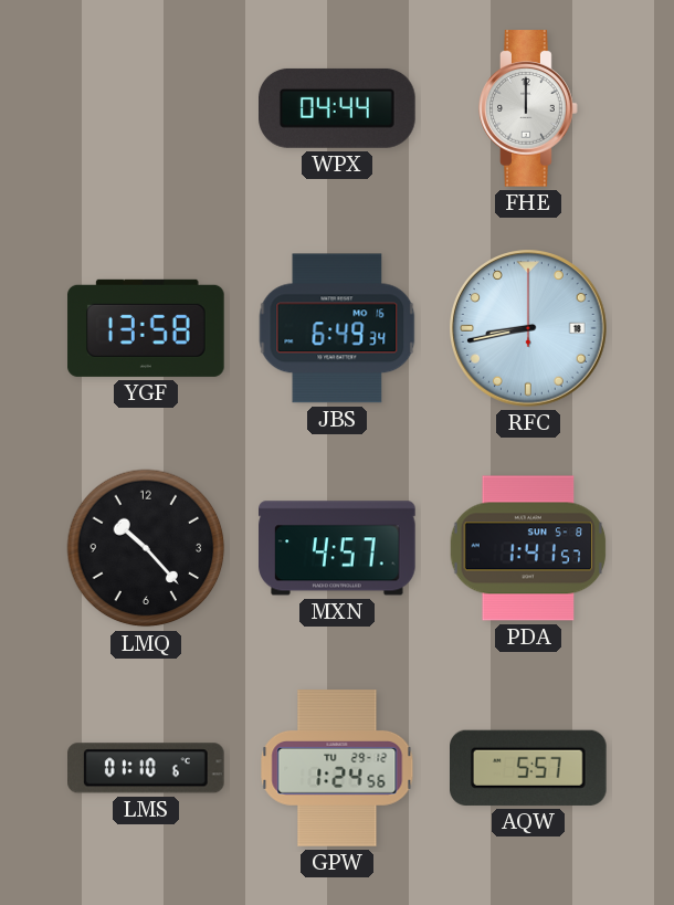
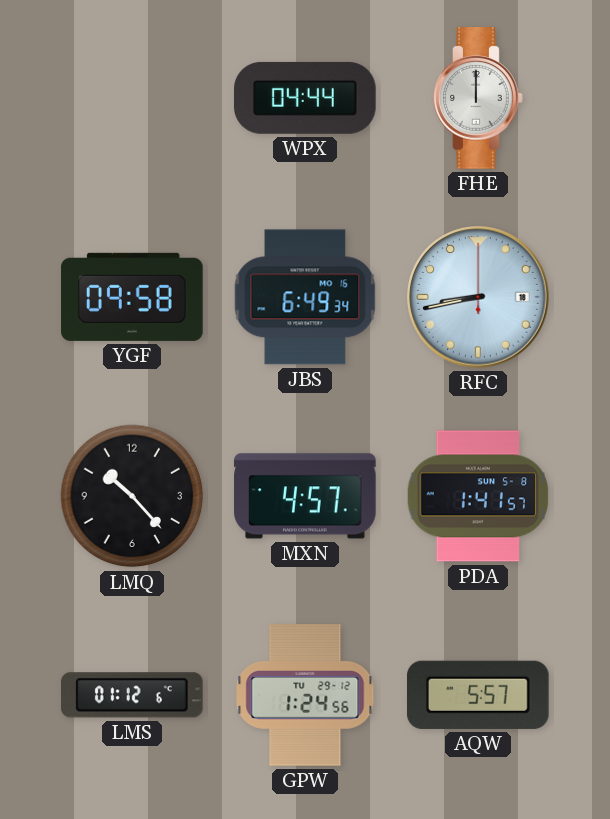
YGF: 13:58 -> 09:58
LMS: 01:10 -> 01:12
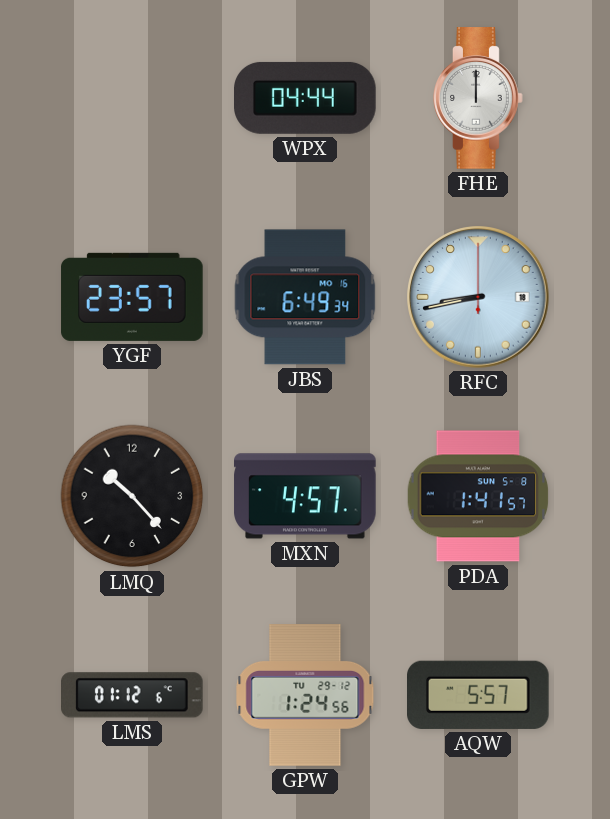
YGF: 09:58 -> 23:57
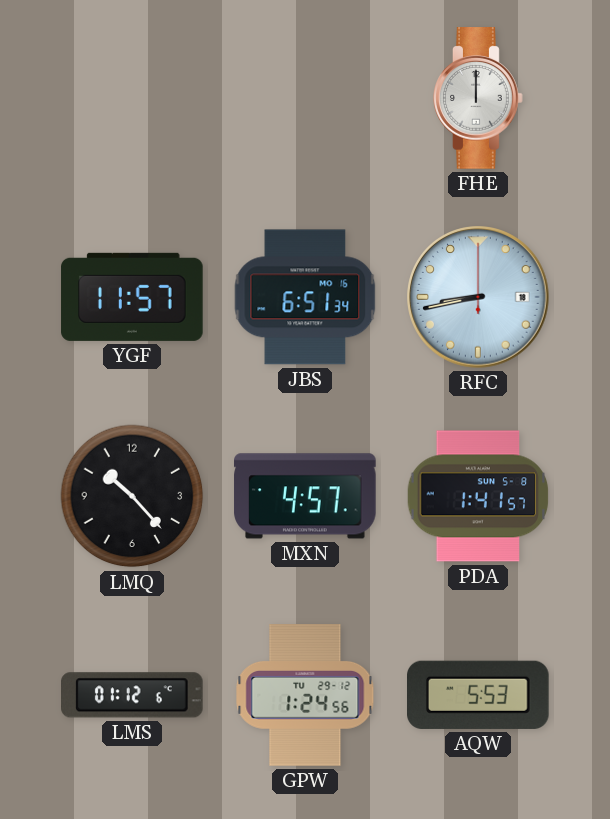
WPX: 04:44 -> none
YGF: 23:57 -> 11:57
JBS: 6:49 -> 6:51
AQW: 5:57 -> 5:53
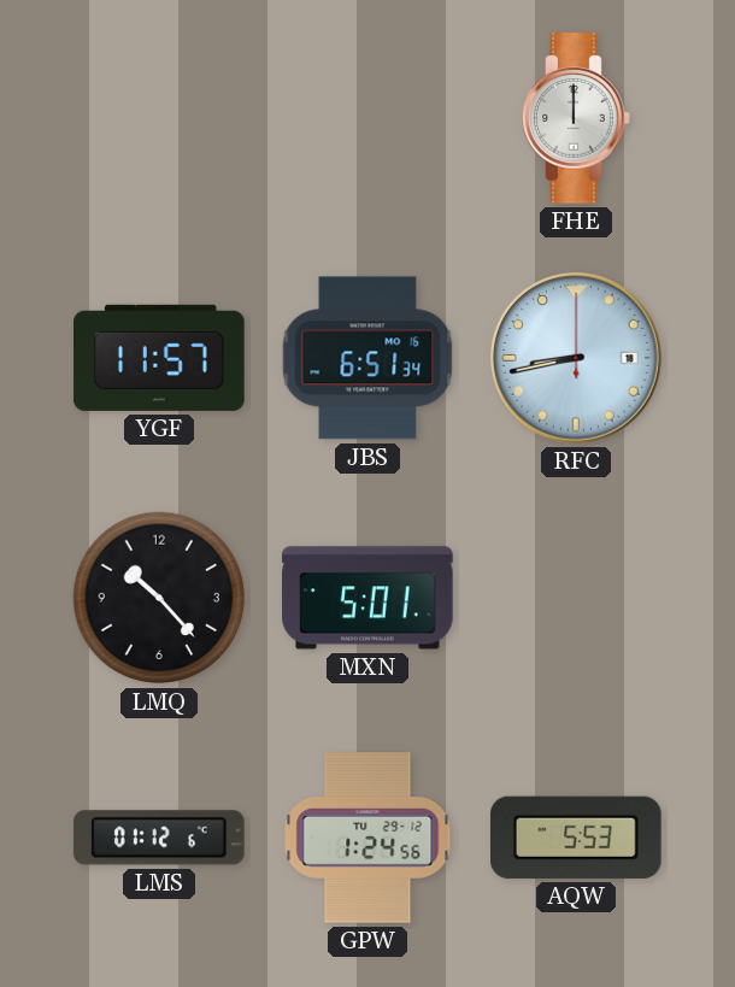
MXN: 4:57 -> 5:01
PDA: 1:41 -> none
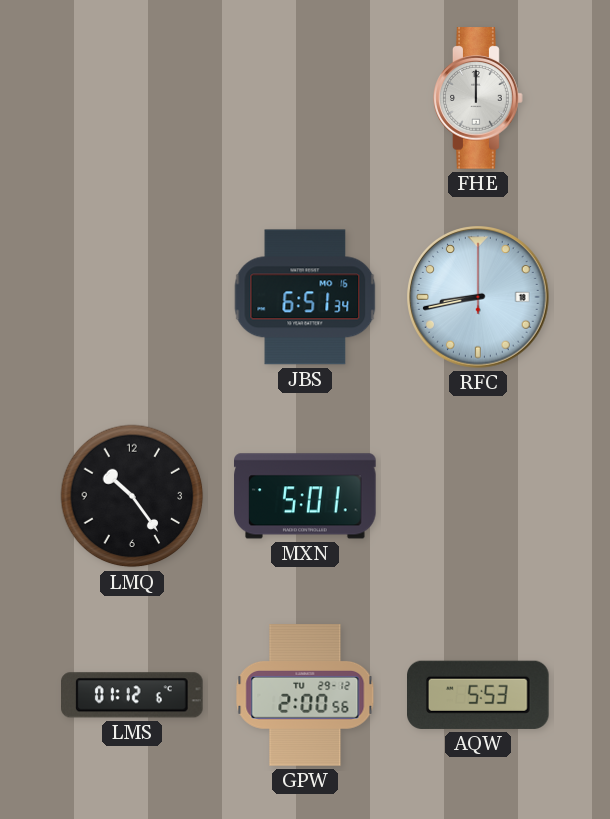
YGF: 11:57 -> none
LMQ: 10:23 -> 10:24
GPW: 1:24 -> 2:00
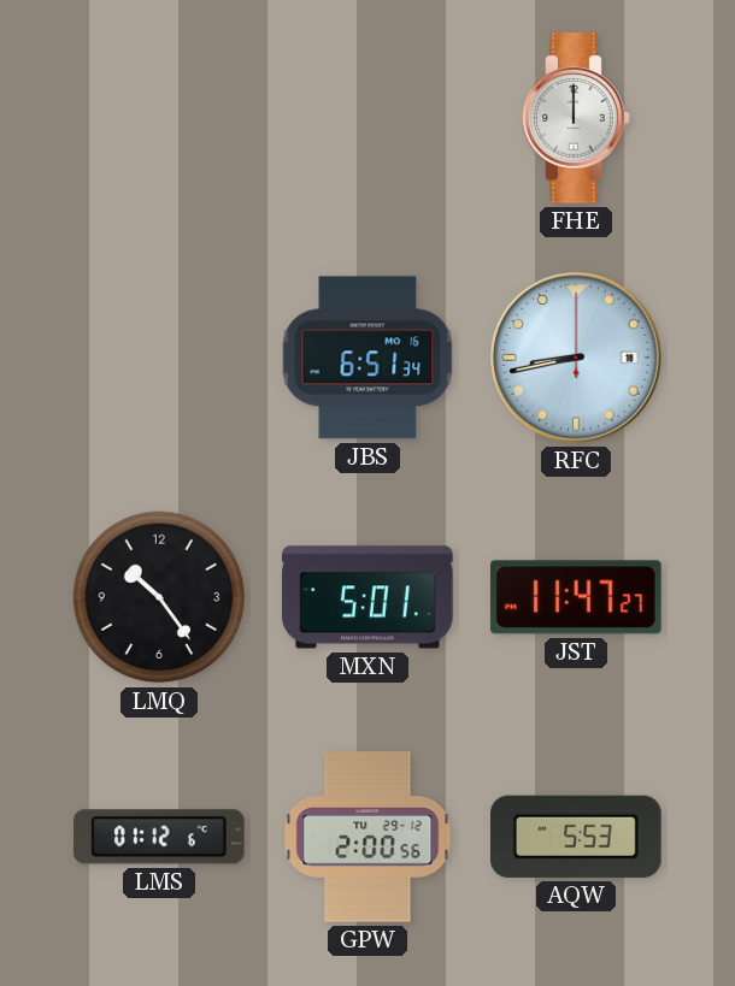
JST: none -> 11:47
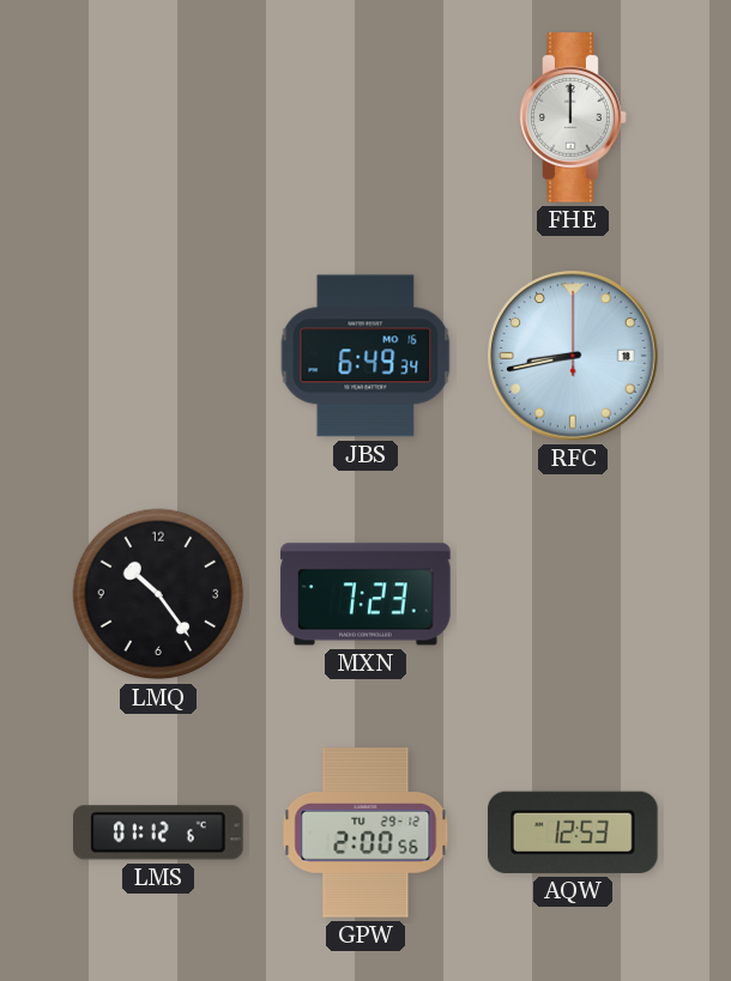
JBS: 6:51 -> 6:49
MXN: 5:01 -> 7:23
JST: 11:47 -> none
AQW: 5:53 -> 12:53
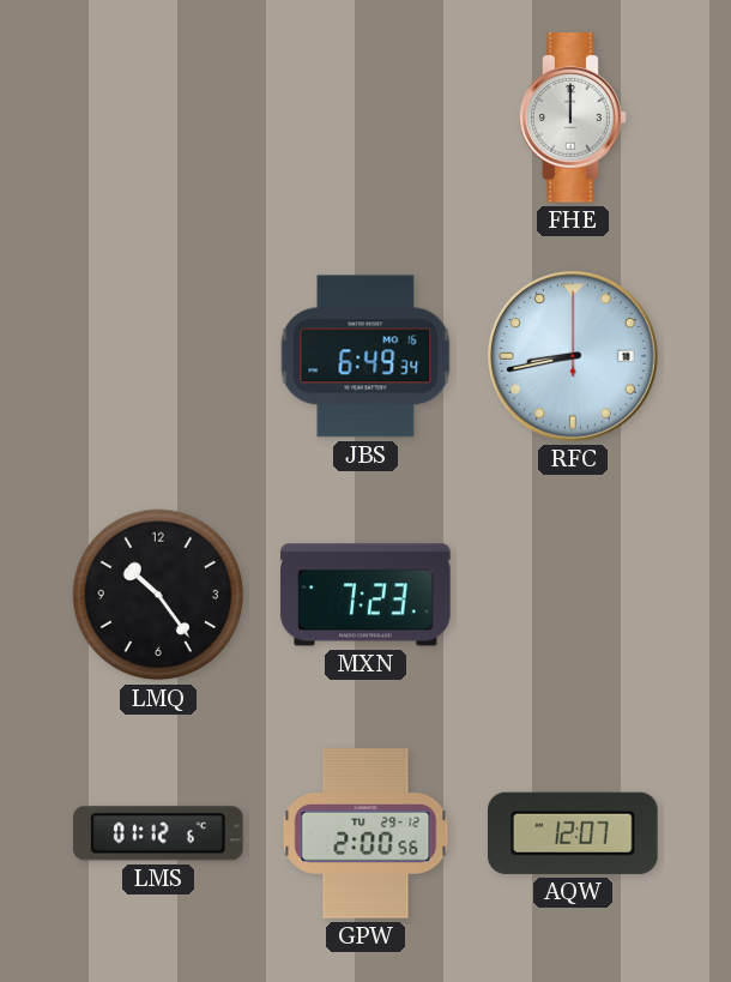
AQW: 12:53 -> 12:07
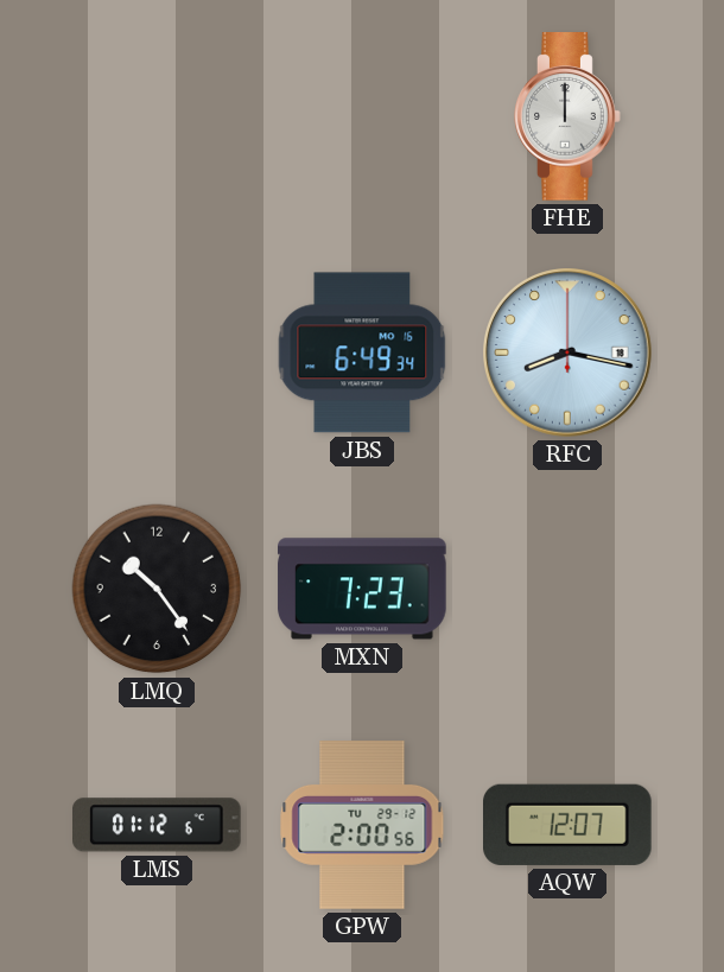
RFC: 8:43 -> 8:17
